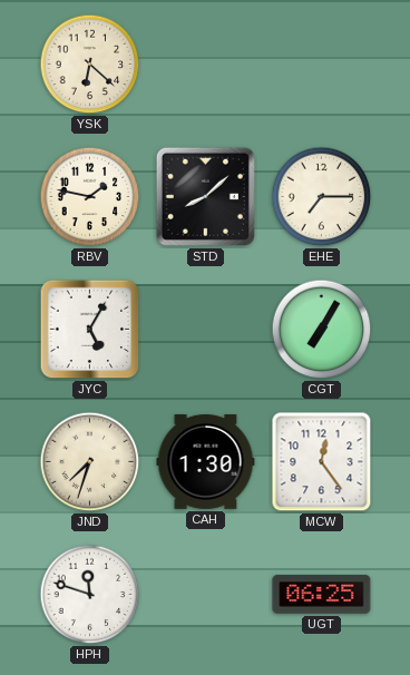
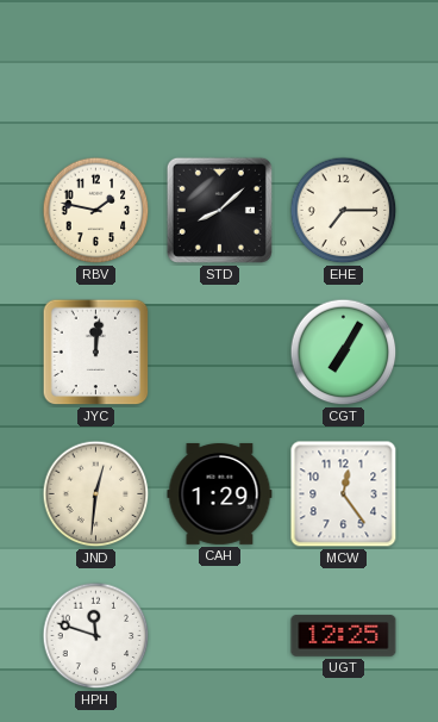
YSK: 6:22 -> none
JYC: 5:05 -> 12:01
JND: 7:33 -> 12:31
CAH: 1:30 -> 1:29
UGT: 06:25 -> 12:25
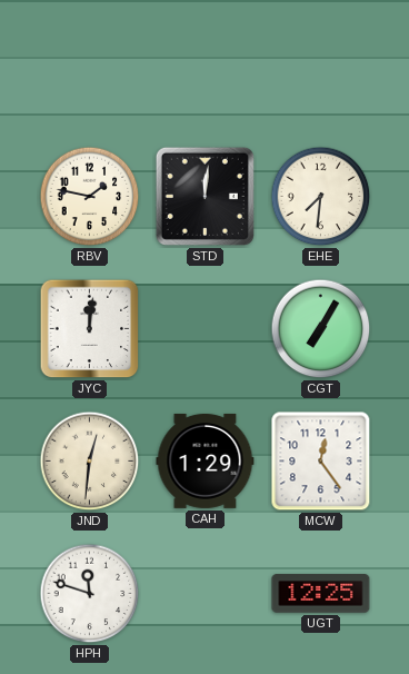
STD: 8:08 -> 12:01
EHE: 7:15 -> 7:31
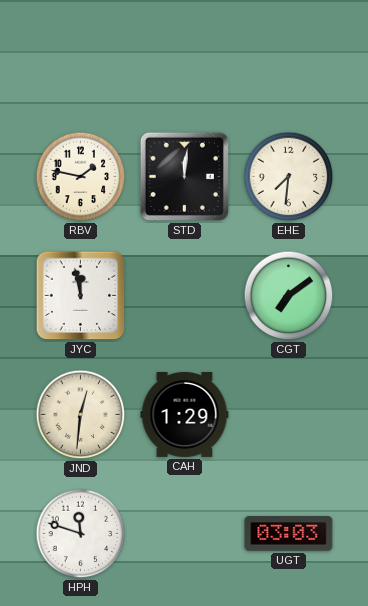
JYC: 12:01 -> 11:58
CGT: 7:05 -> 7:09
MCW: 12:24 -> none
UGT: 12:25 -> 03:03
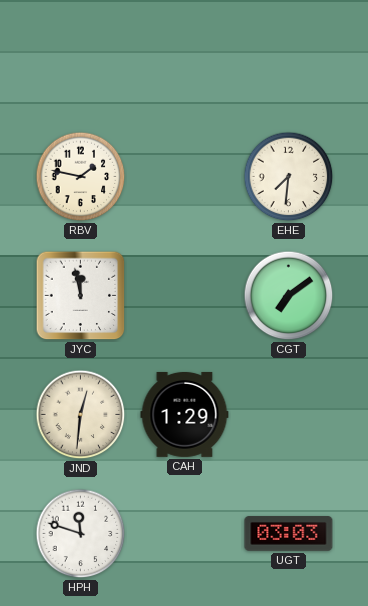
STD: 12:01 -> none
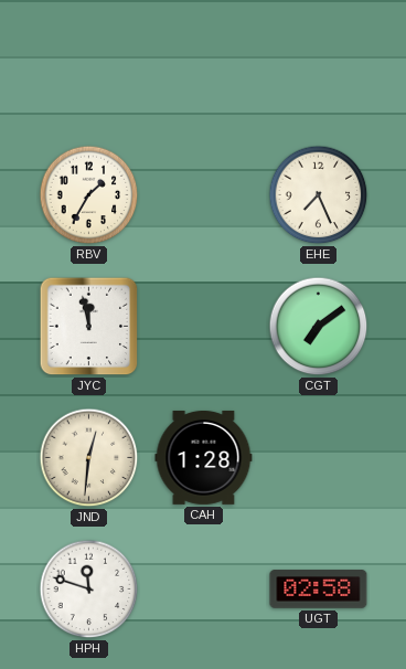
RBV: 1:47 -> 1:35
EHE: 7:31 -> 7:26
CAH: 1:29 -> 1:28
UGT: 03:03 -> 02:58
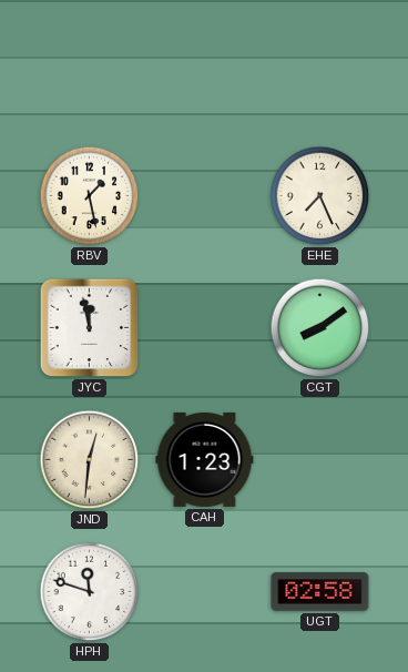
RBV: 1:35 -> 1:28
CGT: 7:09 -> 8:09
CAH: 1:28 -> 1:23
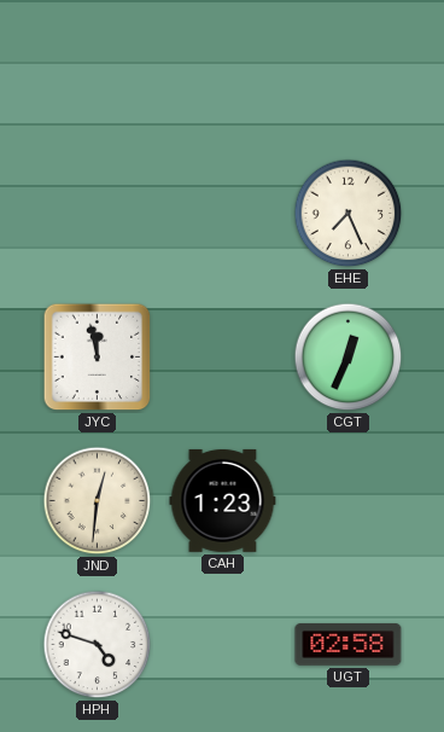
RBV: 1:28 -> none
CGT: 8:09 -> 12:34
HPH: 11:48 -> 4:48
